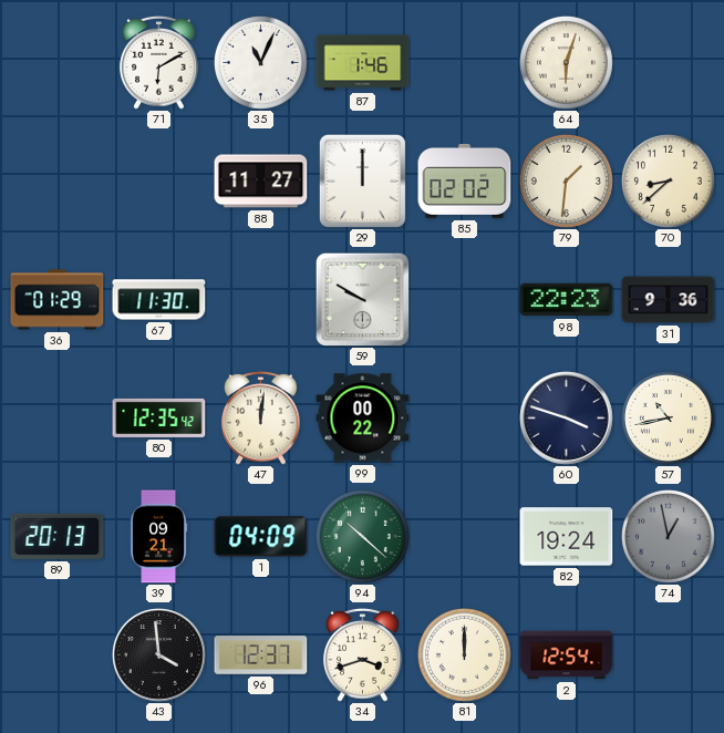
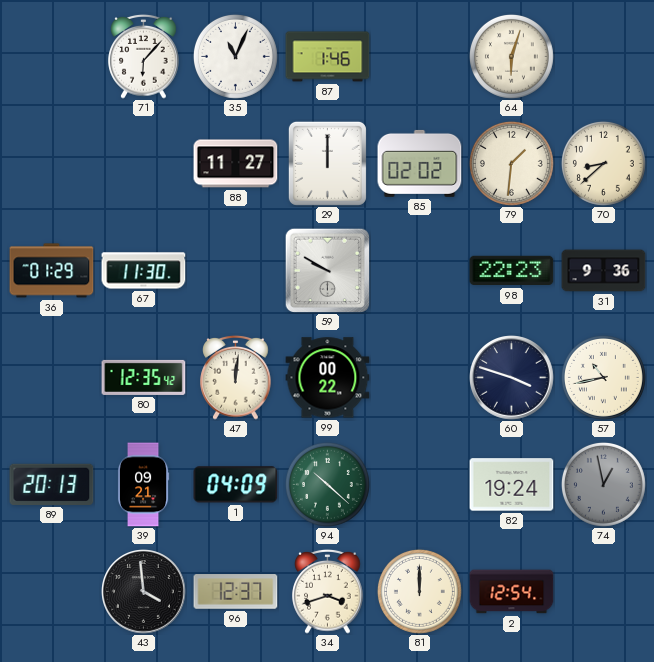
71: 6:10 -> 6:07
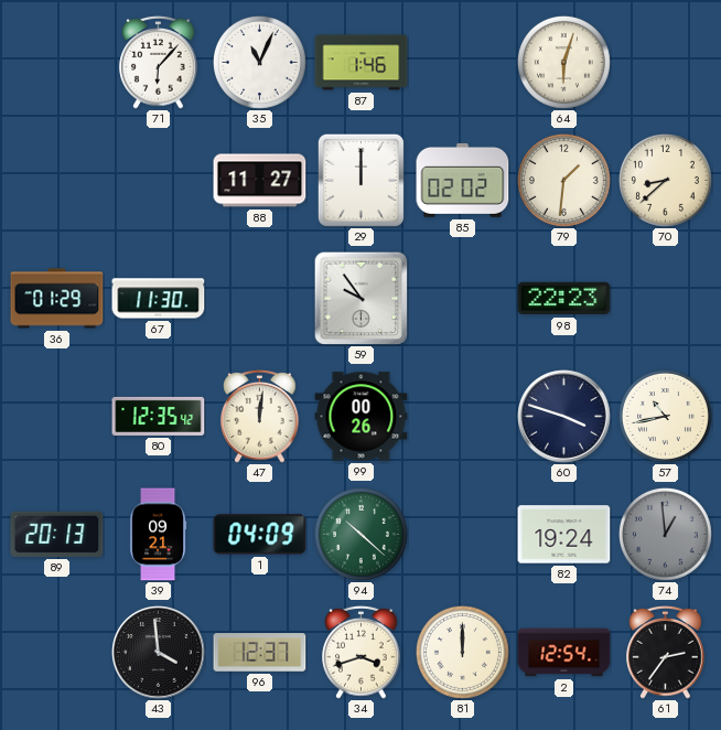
59: 9:50 -> 9:54
31: 9:36 -> none
99: 00:22 -> 00:26
74: 12:58 -> 12:59
61: none -> 2:36
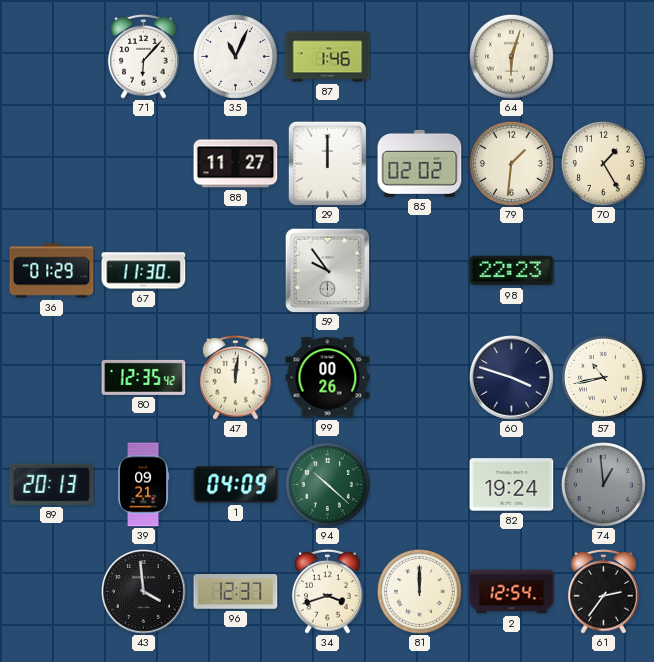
70: 8:38 -> 1:25
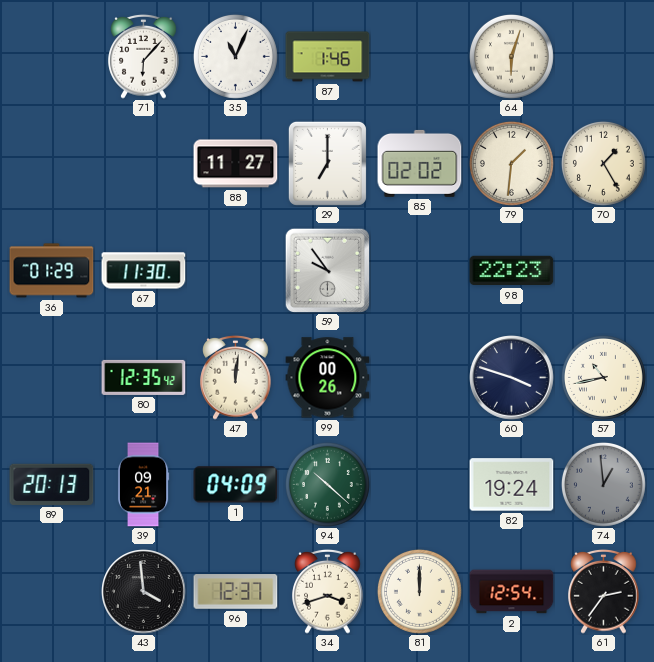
29: 12:00 -> 7:00
